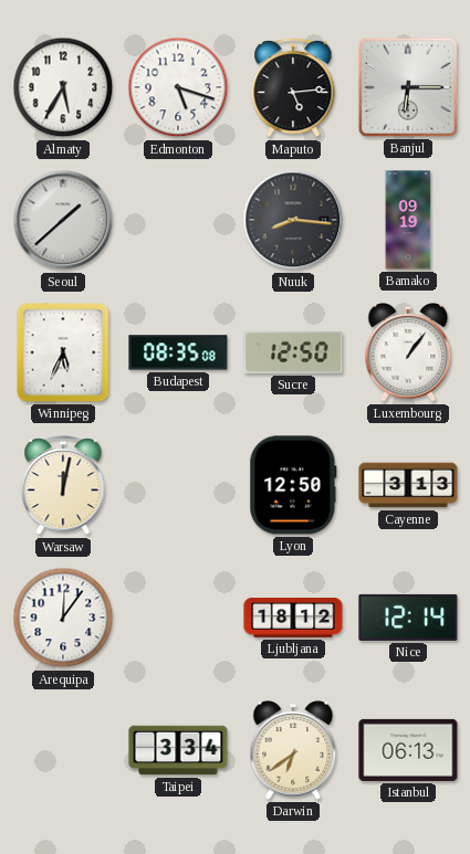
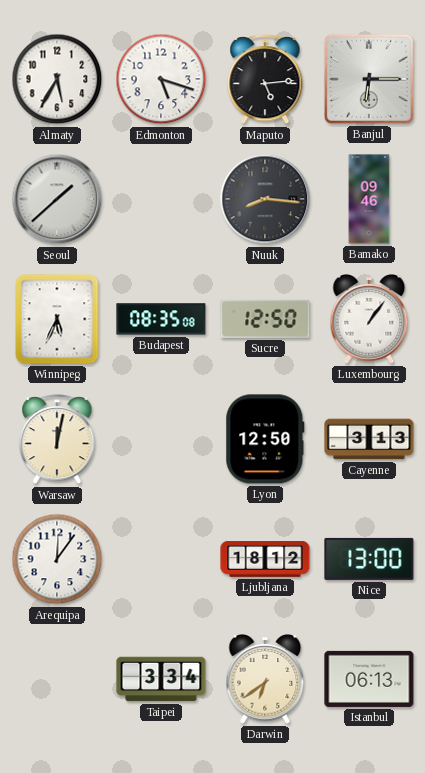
Bamako: 09:19 -> 09:46
Nice: 12:14 -> 13:00
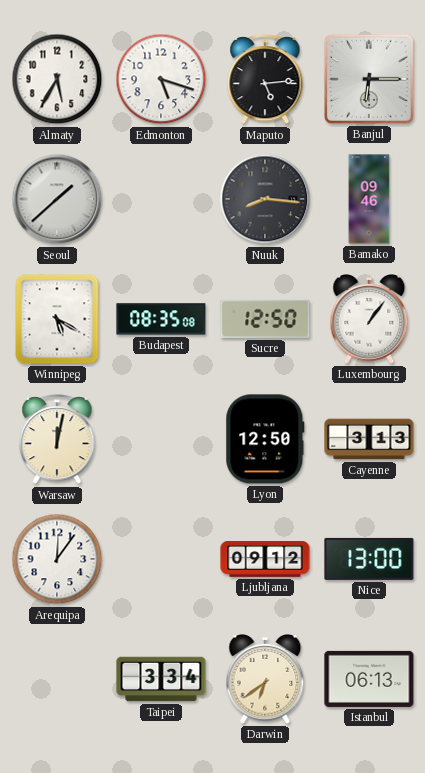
Winnipeg: 5:34 -> 5:20
Ljubljana: 18:12 -> 09:12
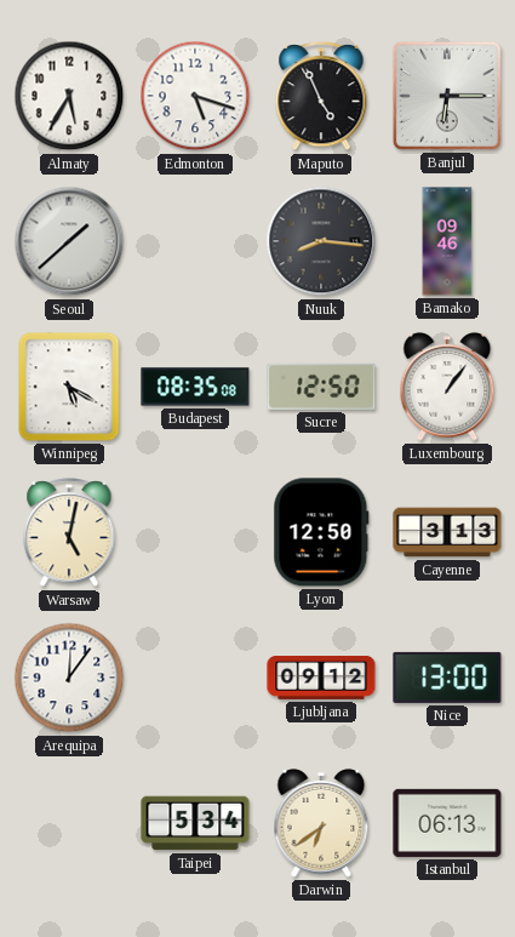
Maputo: 5:14 -> 4:56
Warsaw: 12:02 -> 5:02
Taipei: 3:34 -> 5:34
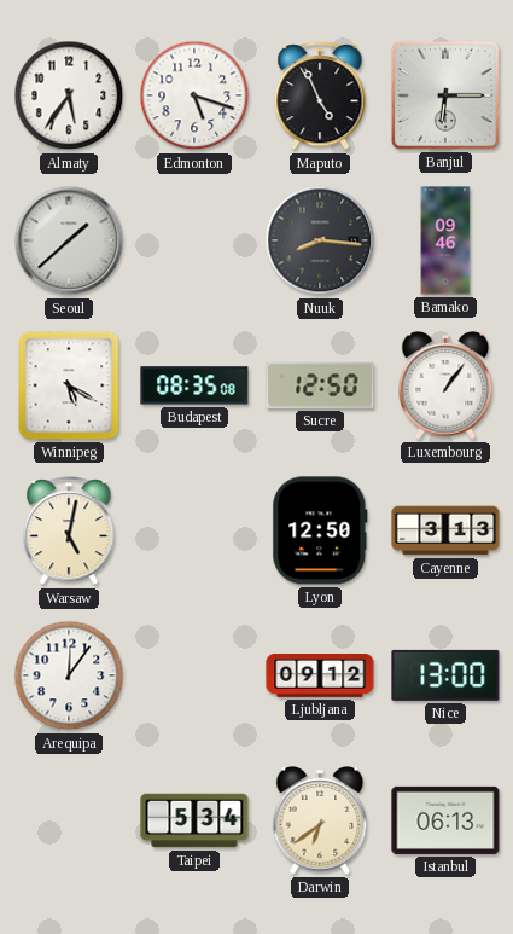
Almaty: 5:35 -> 5:36
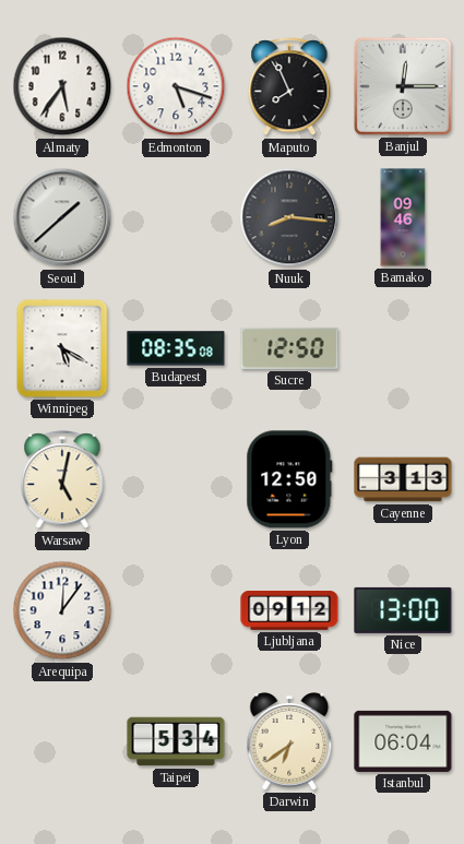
Maputo: 4:56 -> 7:56
Banjul: 6:15 -> 12:15
Luxembourg: 1:06 -> none
Istanbul: 06:13 -> 06:04
